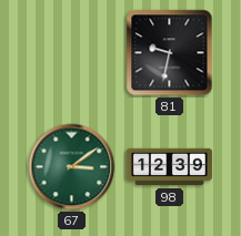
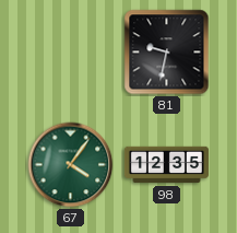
67: 3:09 -> 4:06
98: 12:39 -> 12:35
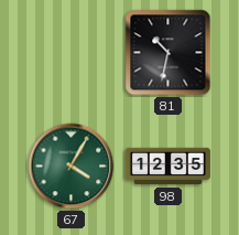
81: 9:32 -> 10:32
67: 4:06 -> 4:05
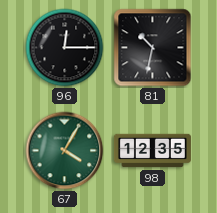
96: none -> 12:15
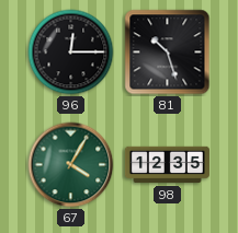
81: 10:32 -> 10:27
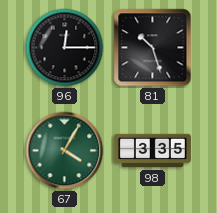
98: 12:35 -> 3:35
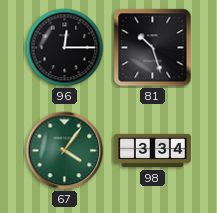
67: 4:05 -> 4:06
98: 3:35 -> 3:34
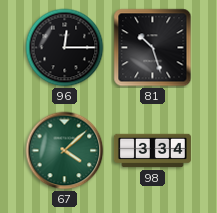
67: 4:06 -> 4:08
